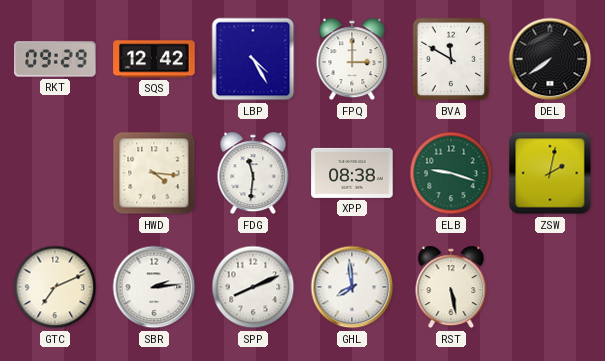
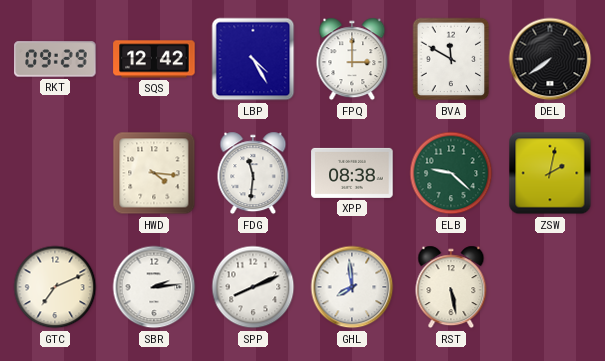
ELB: 9:18 -> 9:22
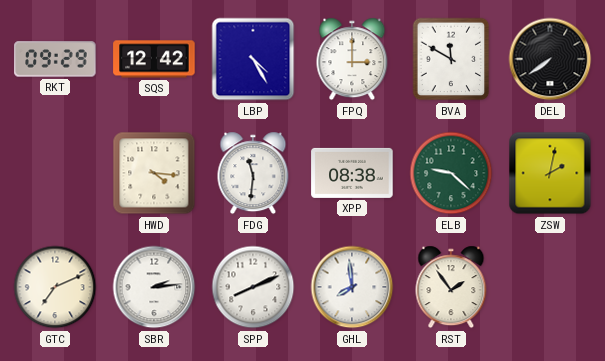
RST: 5:28 -> 1:54
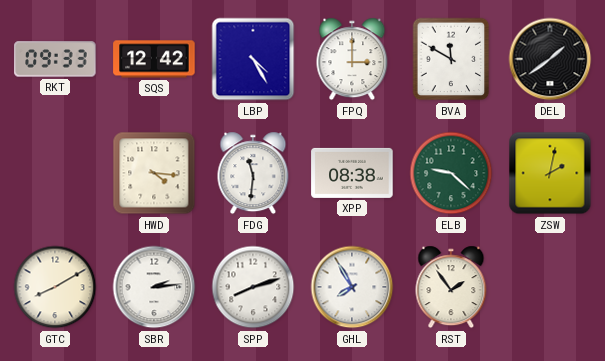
RKT: 09:29 -> 09:33
DEL: 7:39 -> 1:39
GTC: 7:11 -> 8:10
SPP: 8:11 -> 8:12
GHL: 7:59 -> 7:55
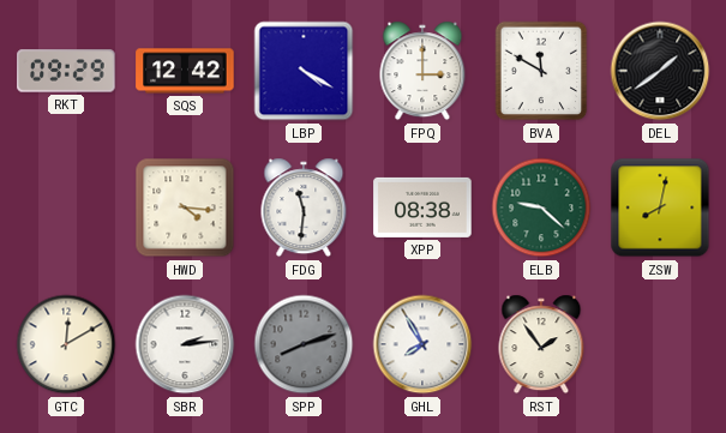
RKT: 09:33 -> 09:29
LBP: 4:25 -> 4:20
ZSW: 2:02 -> 8:02
GTC: 8:10 -> 12:10
SPP dial: white -> grey
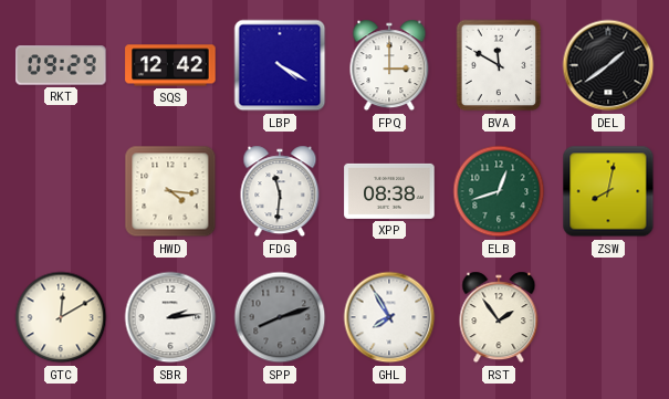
ELB: 9:22 -> 12:42
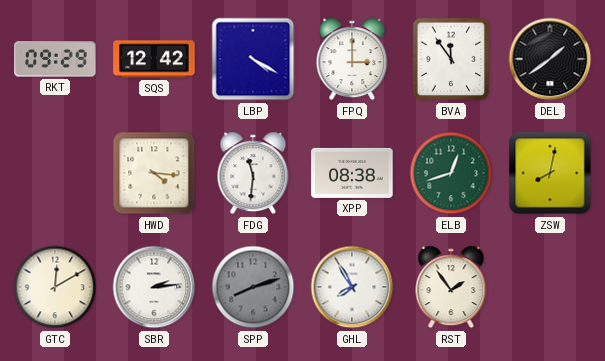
BVA: 11:50 -> 11:54
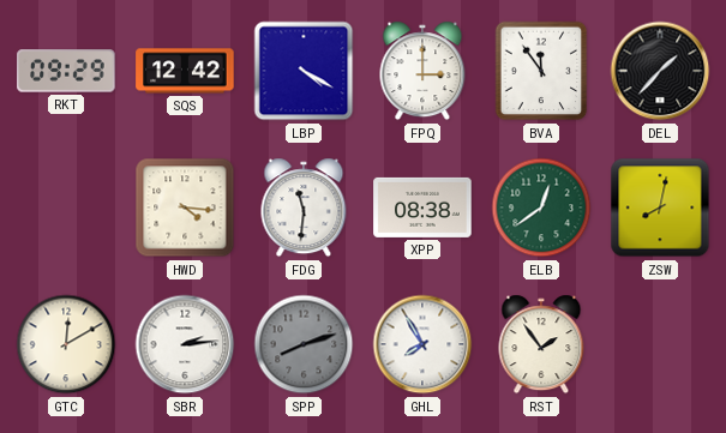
DEL: 1:39 -> 1:37
ELB: 12:42 -> 12:39
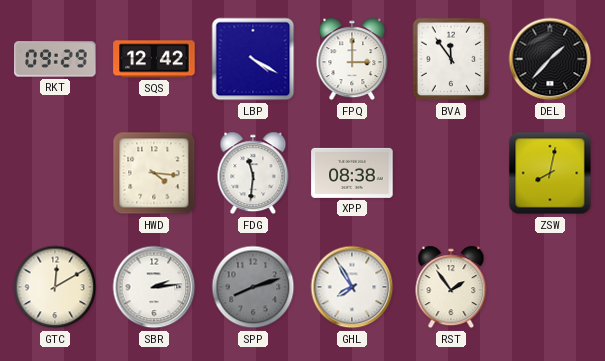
ELB: 12:39 -> none
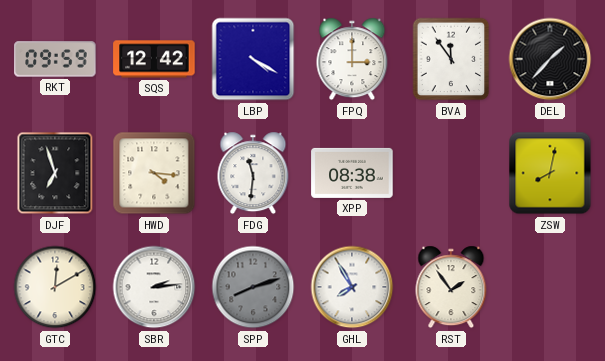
RKT: 09:29 -> 09:59
DJF: none -> 6:57
